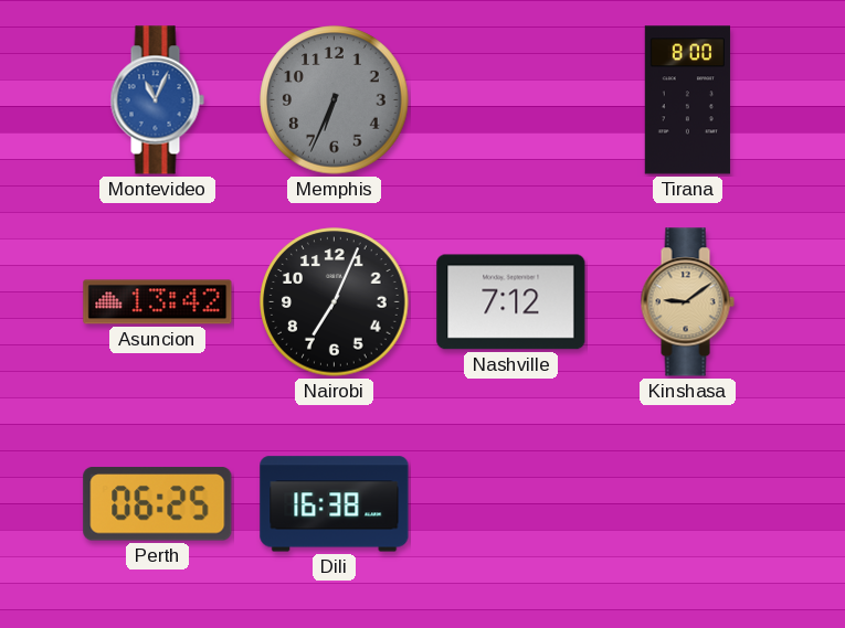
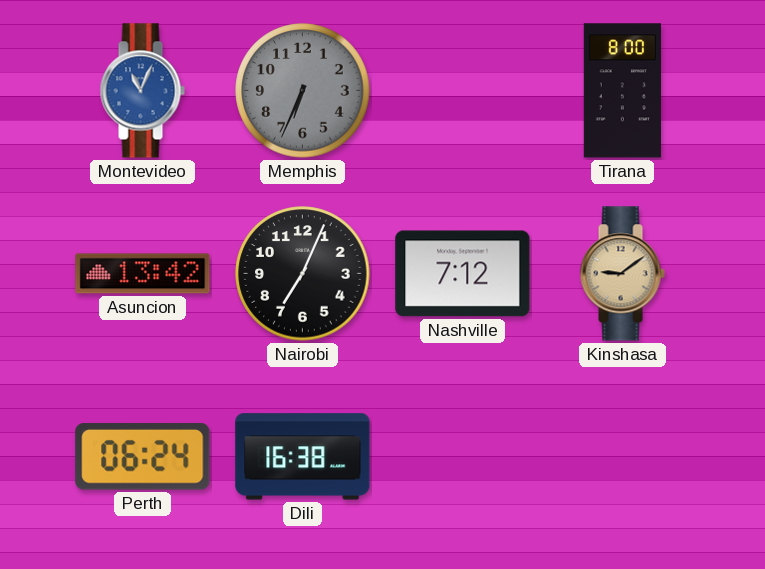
Perth: 06:25 -> 06:24
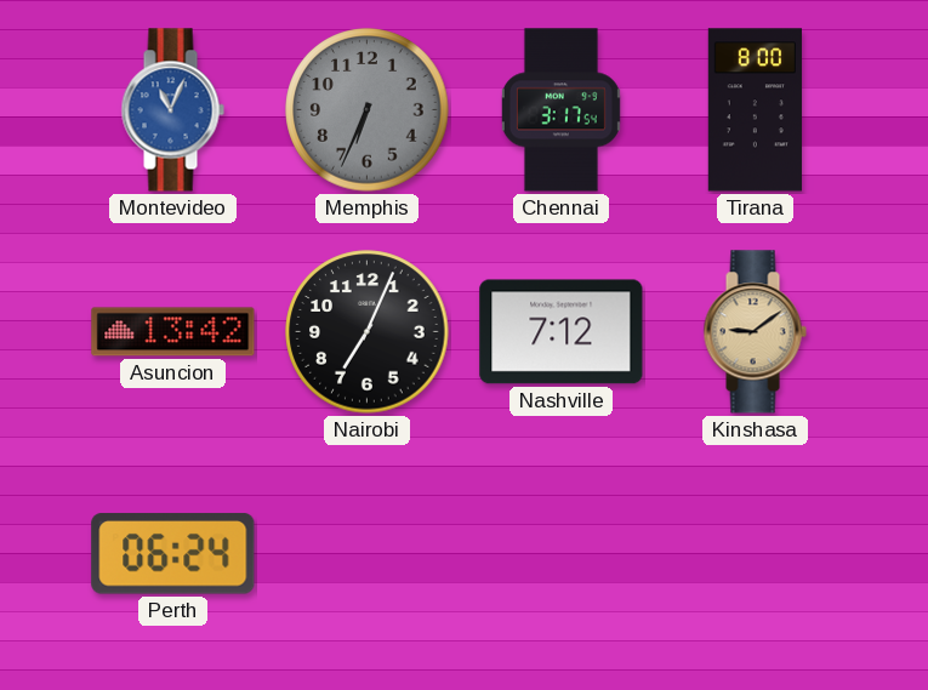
Chennai: none -> 3:17
Dili: 16:38 -> none
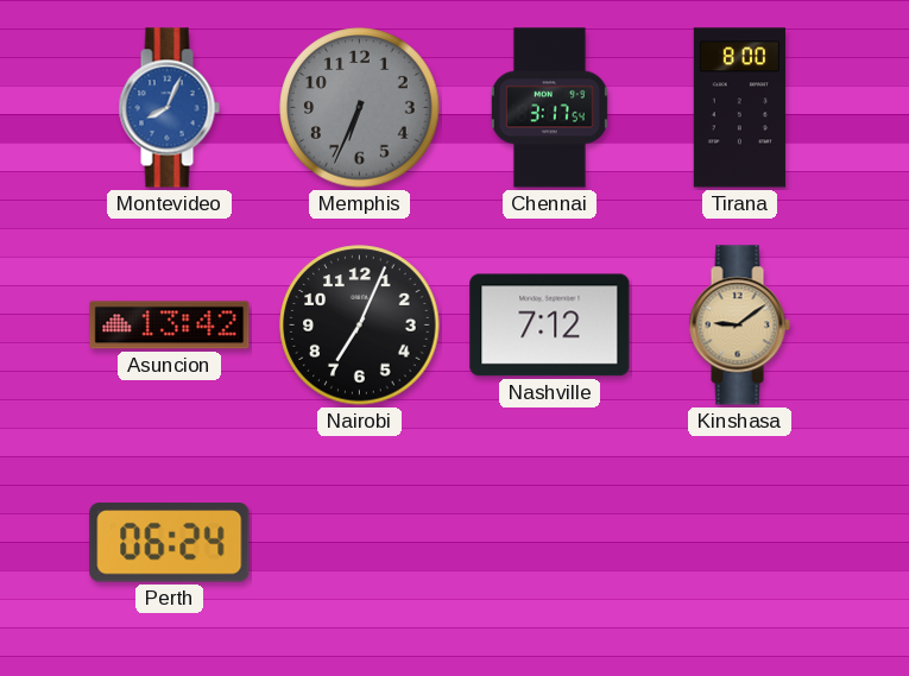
Montevideo: 11:04 -> 8:04
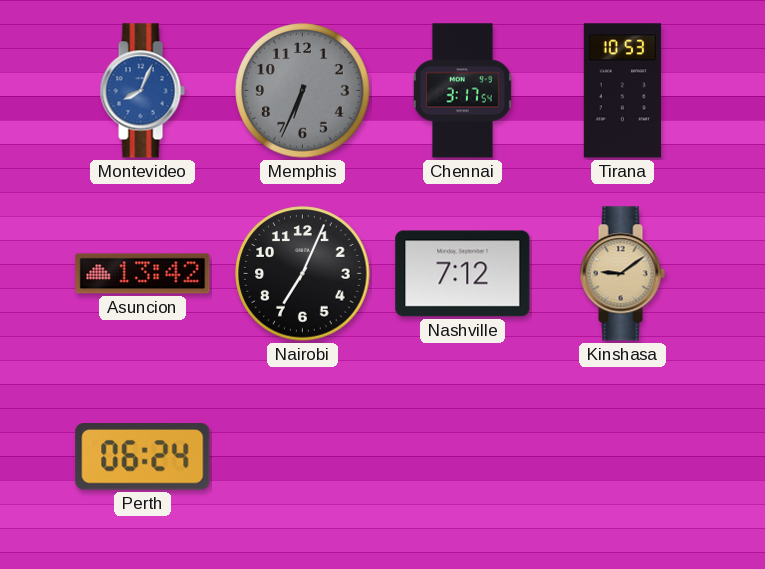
Tirana: 8:00 -> 10:53
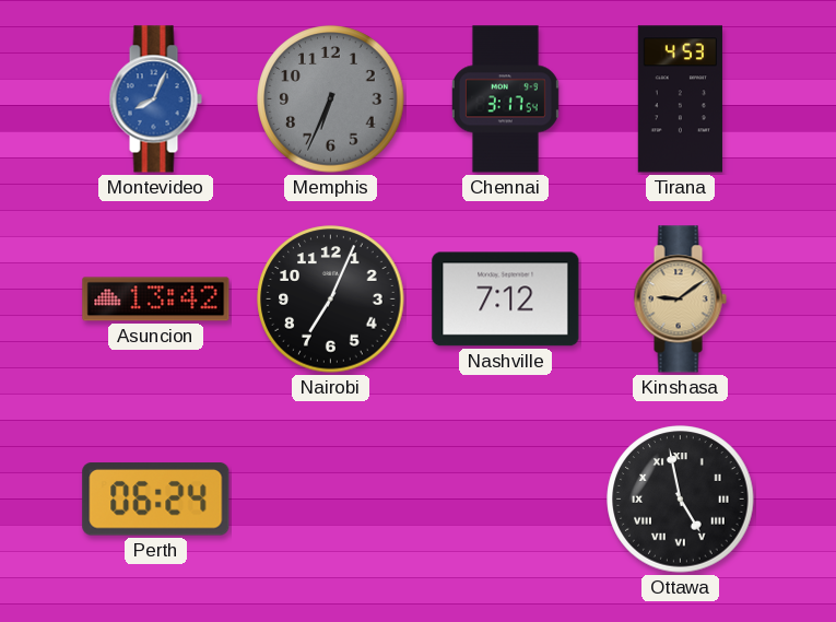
Tirana: 10:53 -> 4:53
Ottawa: none -> 4:58
